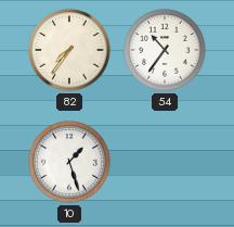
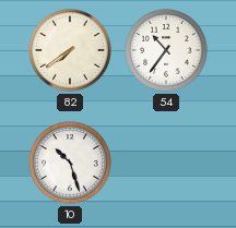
82: 7:36 -> 7:39
10: 1:27 -> 10:27
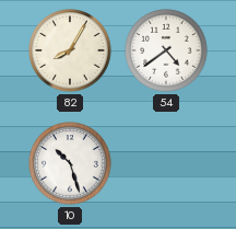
82: 7:39 -> 8:05
54: 10:36 -> 4:39
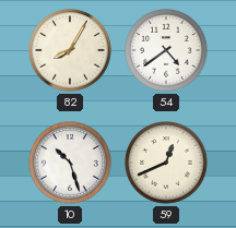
59: none -> 12:41
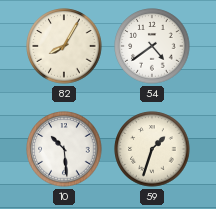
10: 10:27 -> 10:29
59: 12:41 -> 1:33
